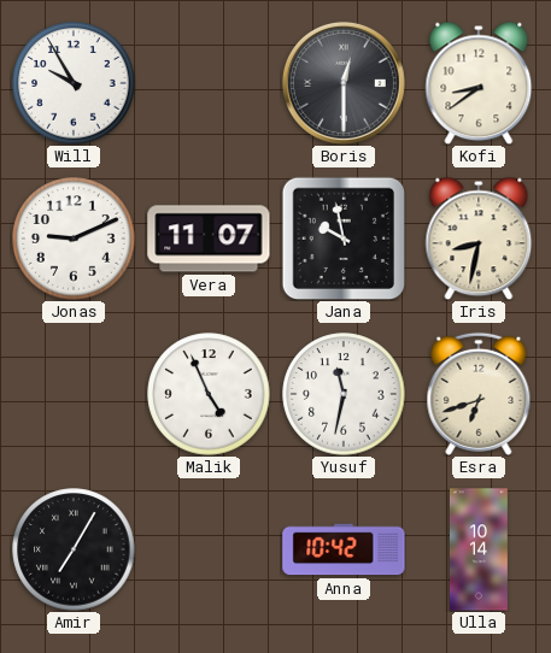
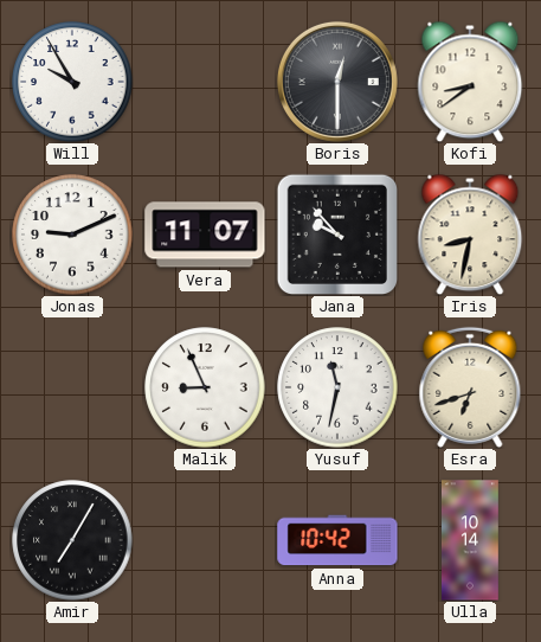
Jana: 9:58 -> 9:53
Malik: 4:56 -> 8:56
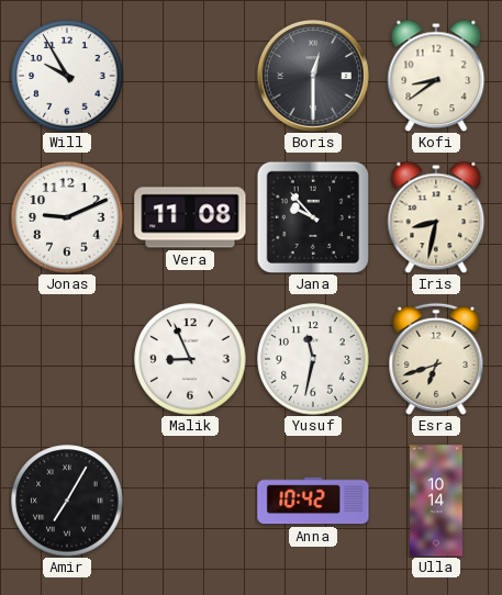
Vera: 11:07 -> 11:08
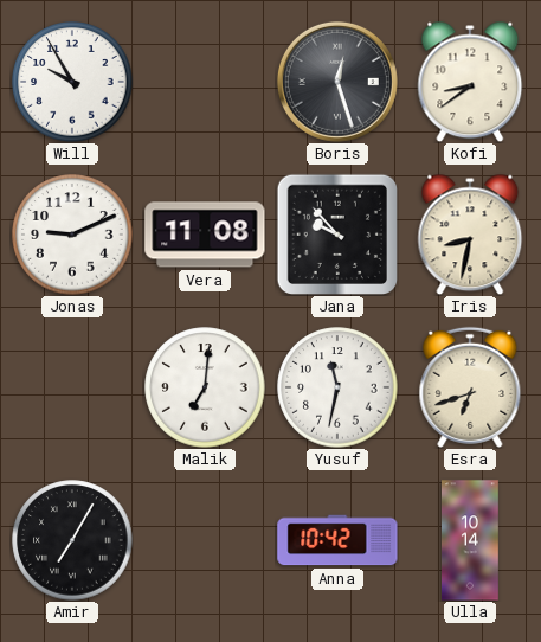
Boris: 12:30 -> 12:27
Malik: 8:56 -> 7:01
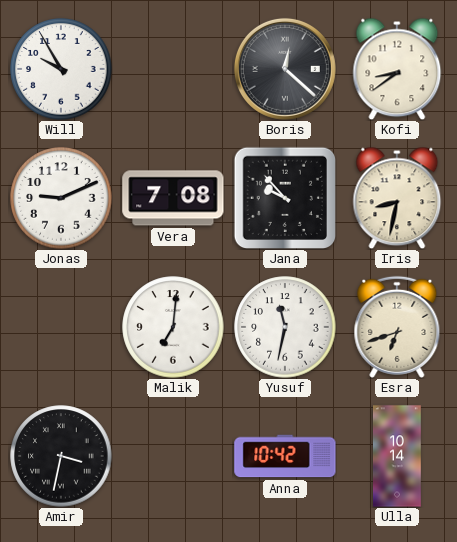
Boris: 12:27 -> 12:22
Vera: 11:08 -> 7:08
Amir: 7:05 -> 3:32
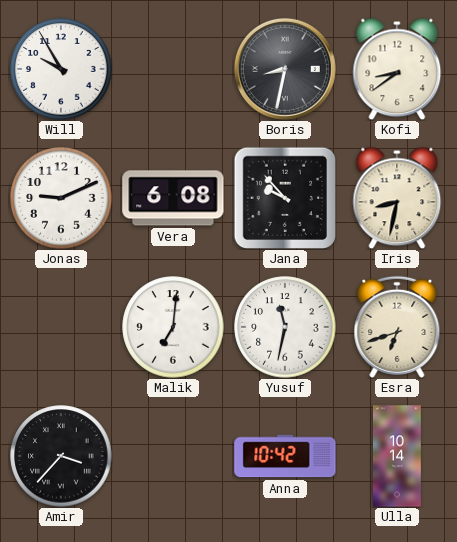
Boris: 12:22 -> 8:32
Vera: 7:08 -> 6:08
Amir: 3:32 -> 3:37
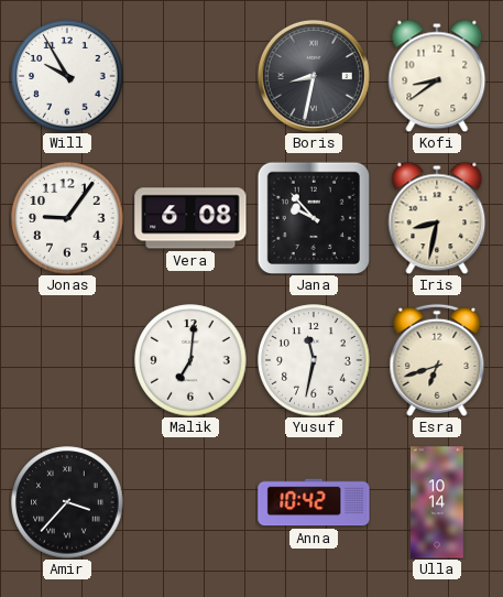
Jonas: 9:11 -> 9:06
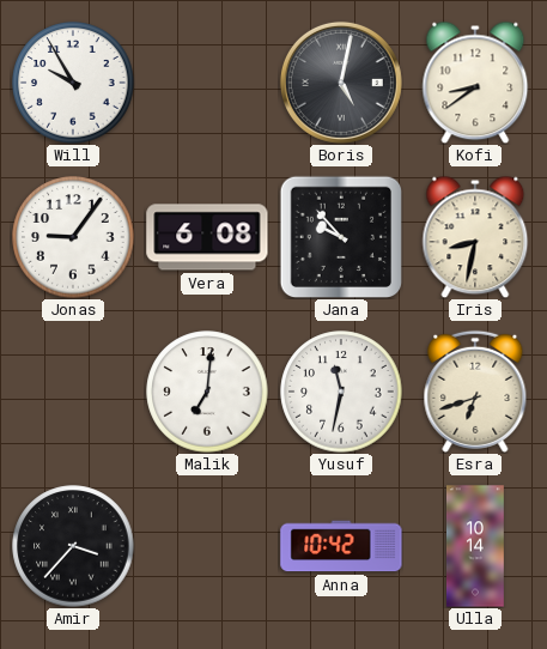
Boris: 8:32 -> 5:02
